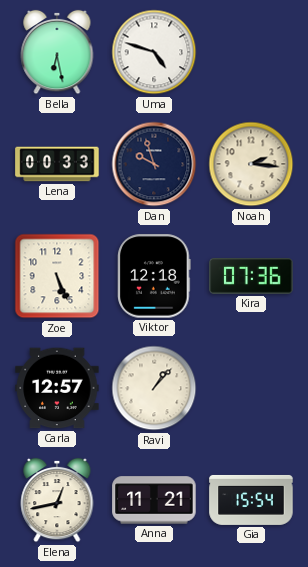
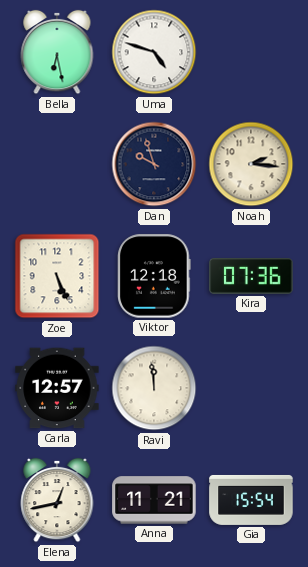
Lena: 00:33 -> none
Ravi: 1:07 -> 11:59
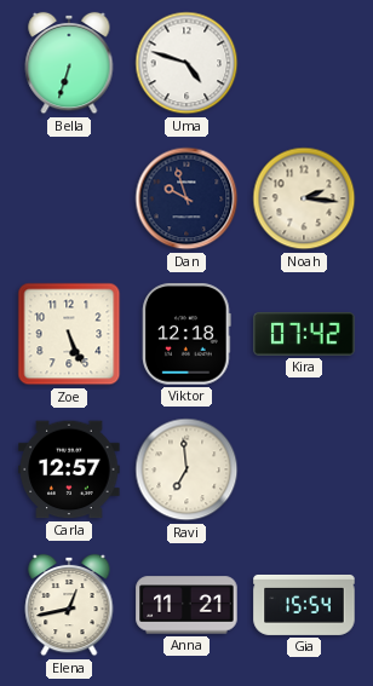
Bella: 6:28 -> 6:33
Kira: 07:36 -> 07:42
Ravi: 11:59 -> 6:59
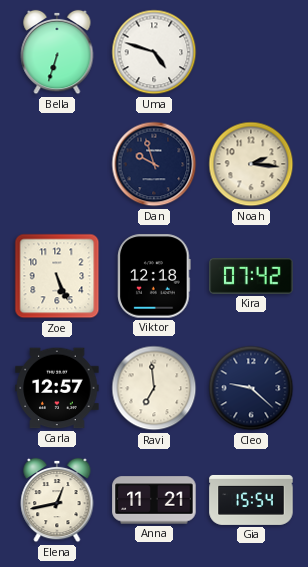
Cleo: none -> 9:22
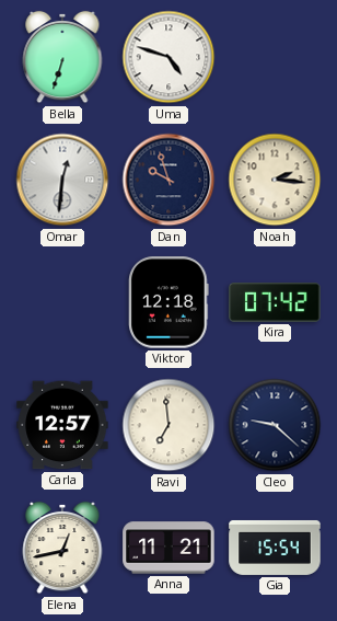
Omar: none -> 12:31
Zoe: 5:26 -> none
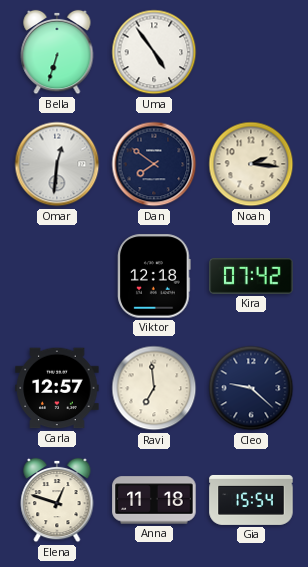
Uma: 4:48 -> 4:54
Dan: 9:57 -> 7:51
Elena: 12:43 -> 12:48
Anna: 11:21 -> 11:18
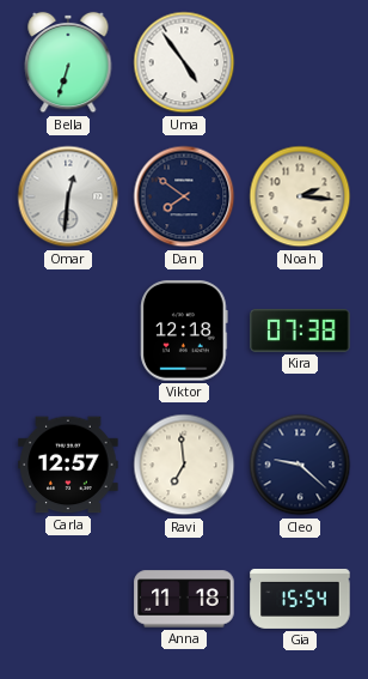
Kira: 07:42 -> 07:38
Elena: 12:48 -> none
